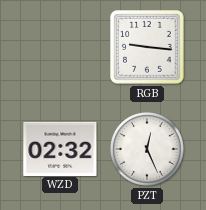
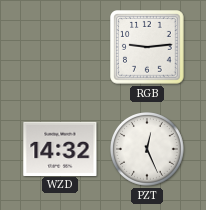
RGB: 9:16 -> 9:14
WZD: 02:32 -> 14:32
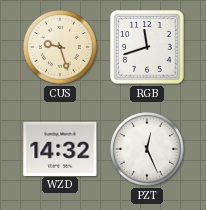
CUS: none -> 9:27
RGB: 9:14 -> 11:42
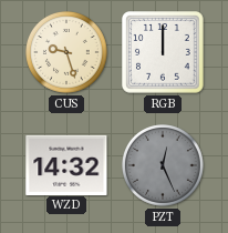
RGB: 11:42 -> 12:00
PZT dial: white -> grey
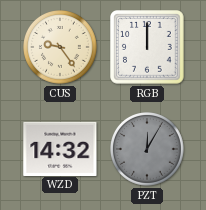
CUS: 9:27 -> 9:24
PZT: 12:26 -> 12:05
